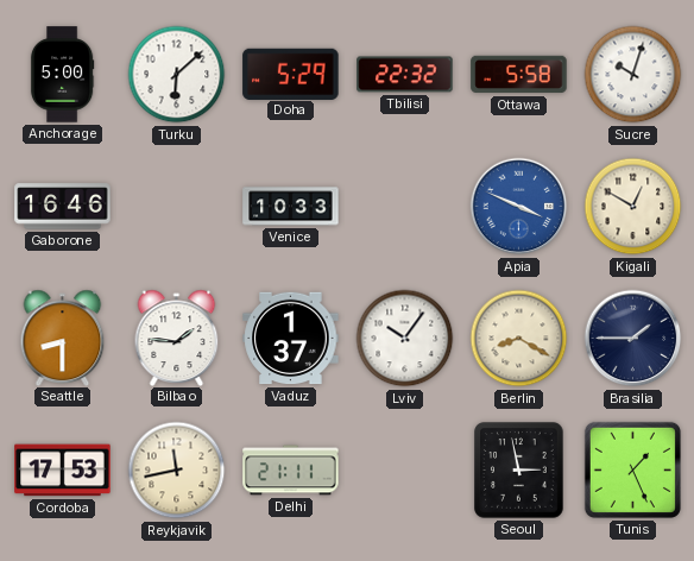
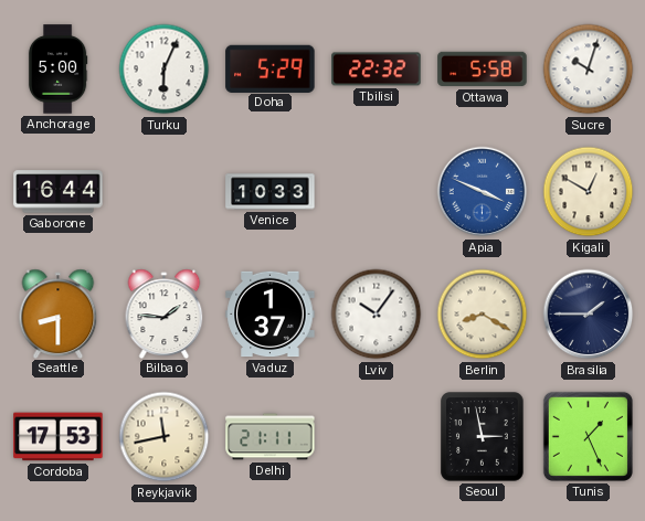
Turku: 6:08 -> 6:04
Gaborone: 16:46 -> 16:44
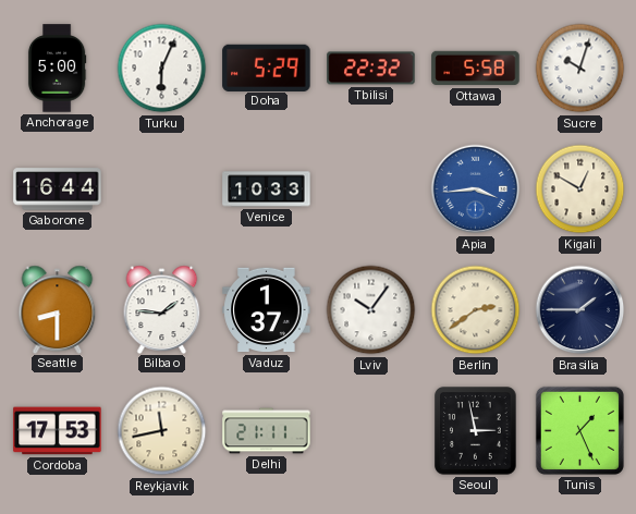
Apia: 3:49 -> 3:44
Berlin: 8:20 -> 2:39
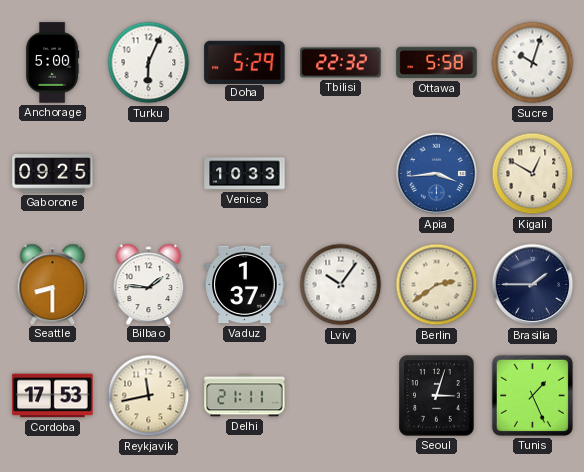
Gaborone: 16:44 -> 09:25
Seoul: 2:58 -> 3:03
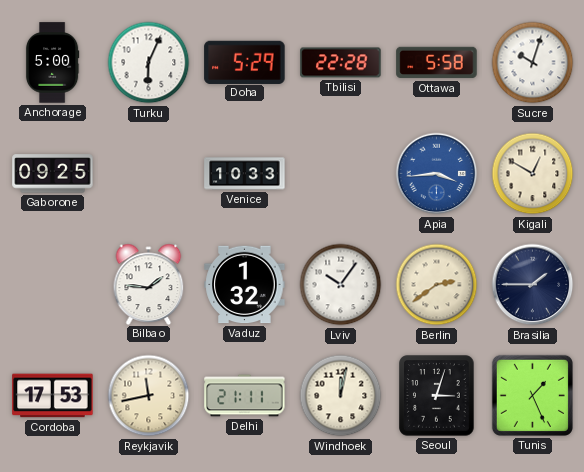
Tbilisi: 22:32 -> 22:28
Seattle: 8:30 -> none
Vaduz: 1:37 -> 1:32
Windhoek: none -> 12:02
